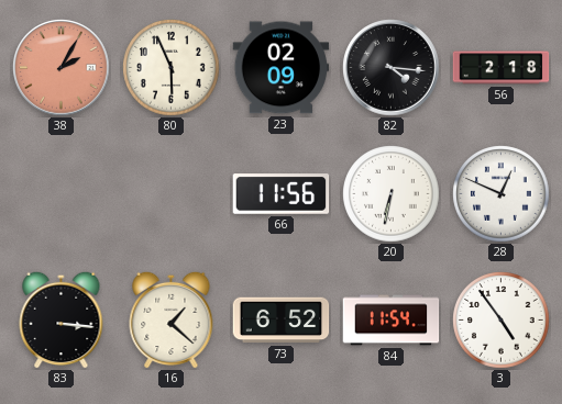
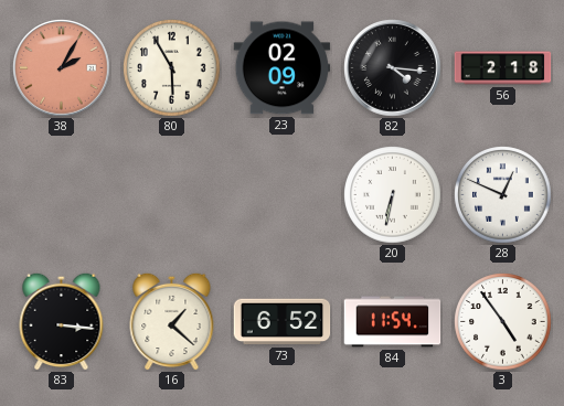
80: 5:56 -> 5:55
66: 11:56 -> none
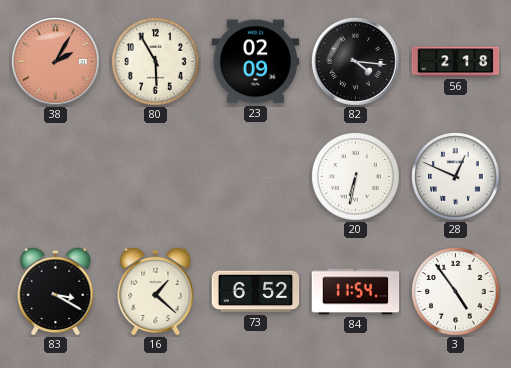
83: 3:16 -> 3:20
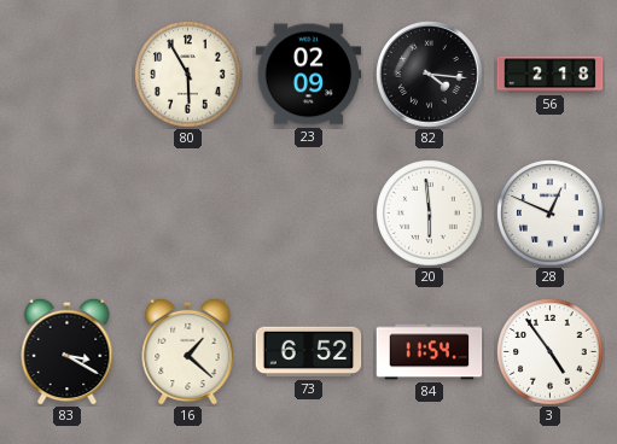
38: 2:05 -> none
20: 6:32 -> 5:59
